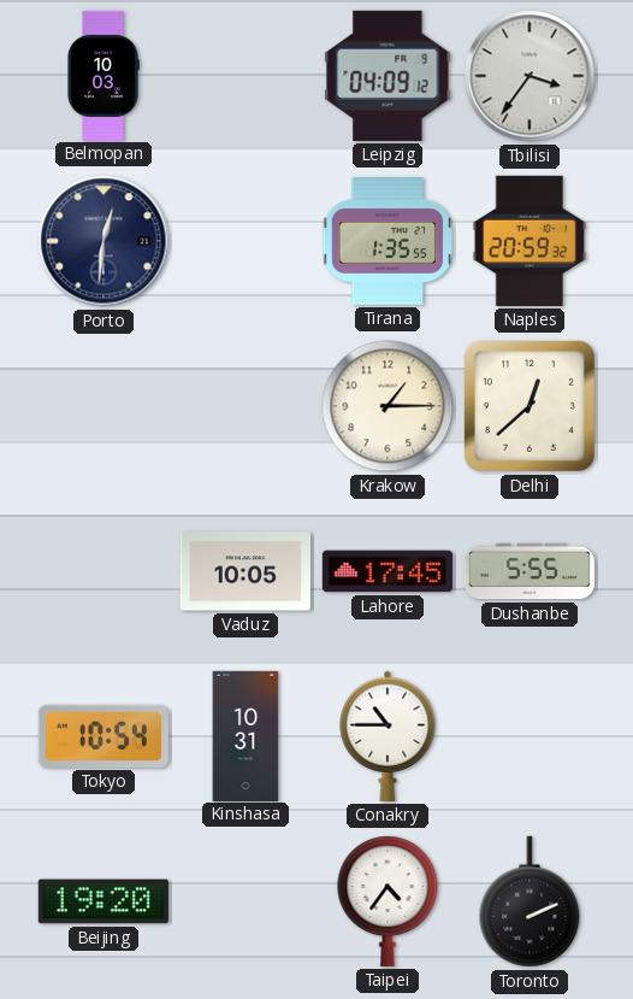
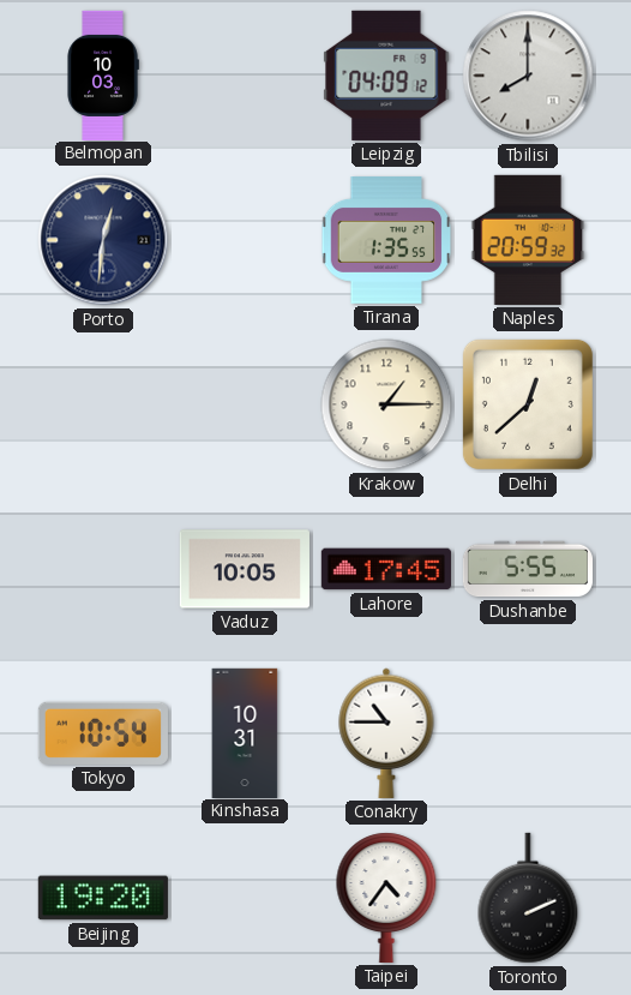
Tbilisi: 3:36 -> 8:00
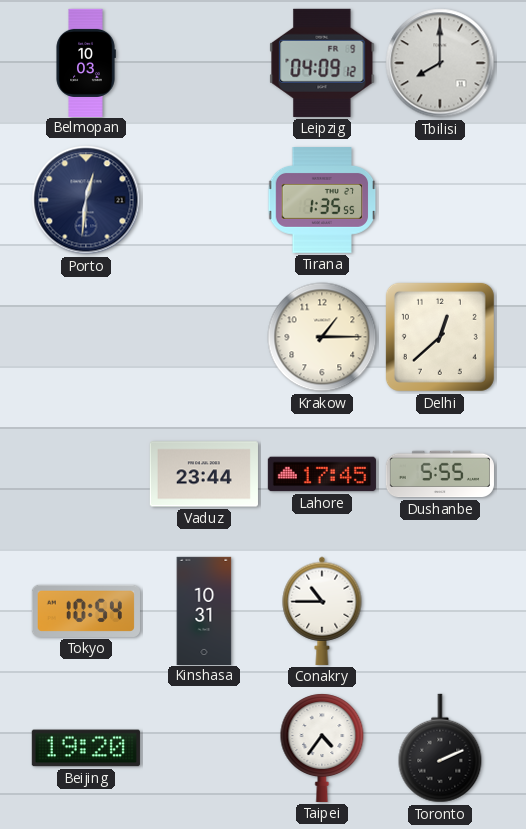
Naples: 20:59 -> none
Vaduz: 10:05 -> 23:44
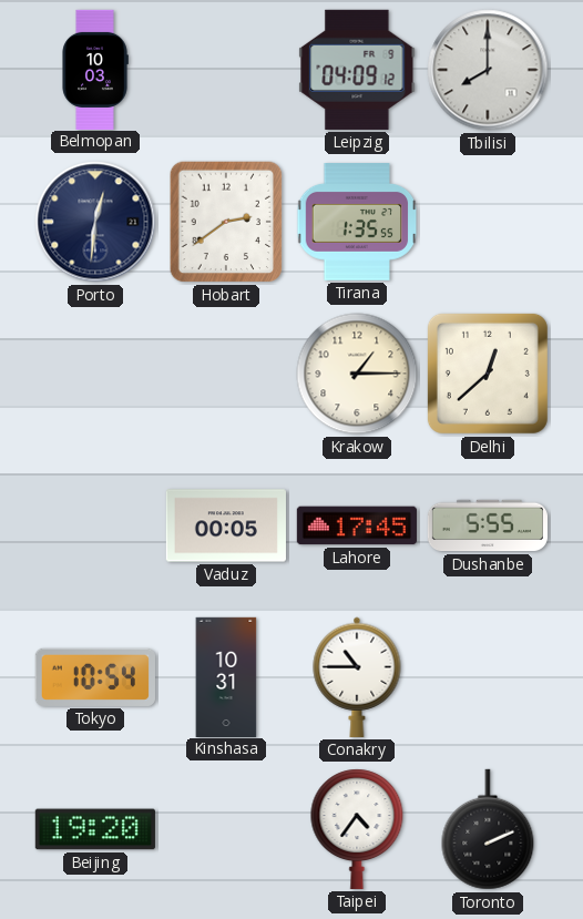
Hobart: none -> 2:39
Vaduz: 23:44 -> 00:05
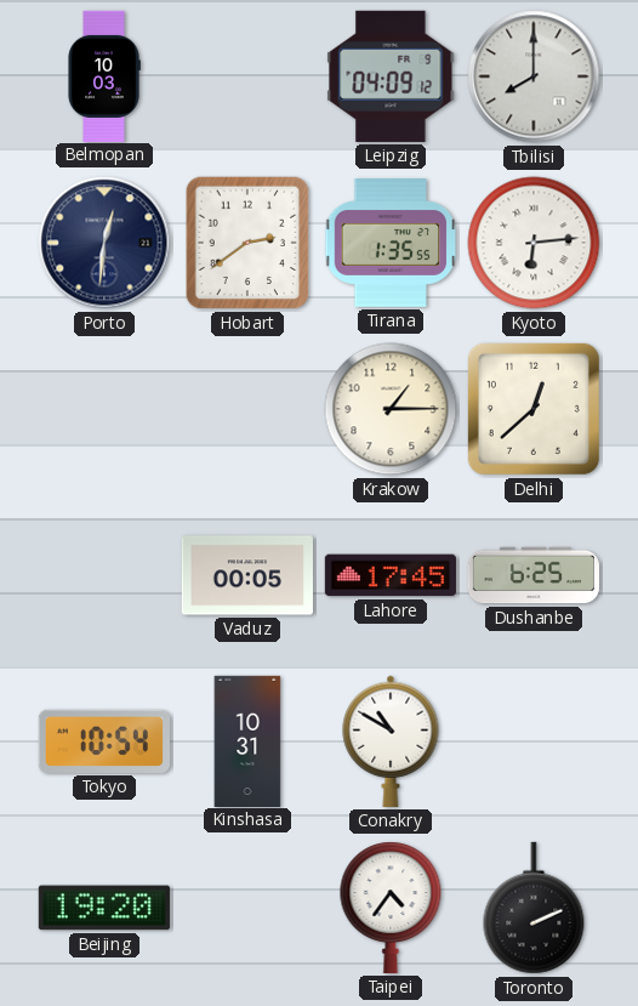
Kyoto: none -> 6:14
Dushanbe: 5:55 -> 6:25
Conakry: 10:45 -> 10:50
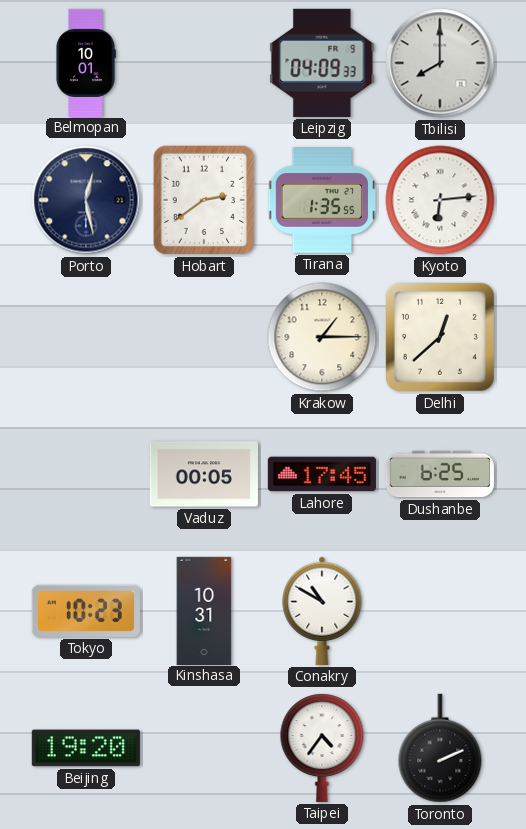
Belmopan: 10:03 -> 10:01
Leipzig: 04:09:12 -> 04:09:33
Porto: 12:31 -> 12:28
Tokyo: 10:54 -> 10:23
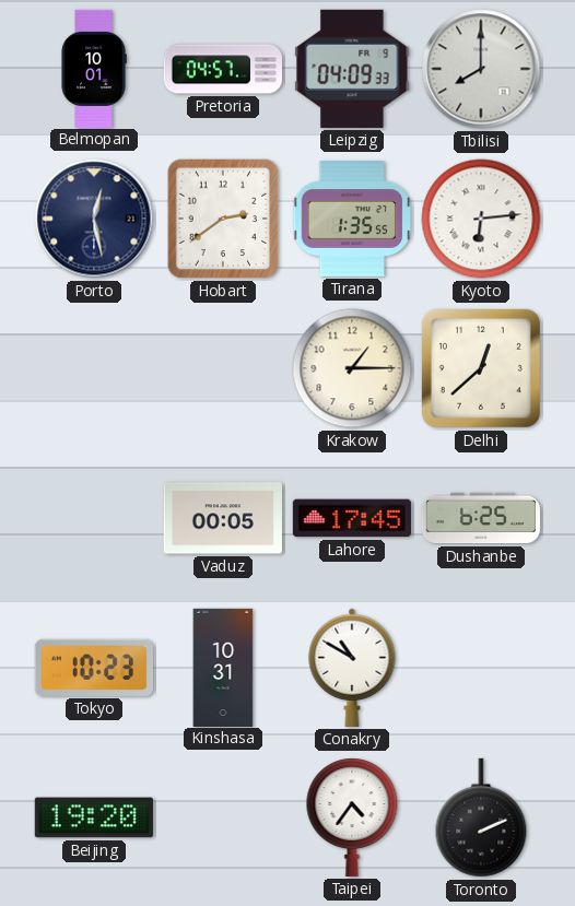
Pretoria: none -> 04:57
